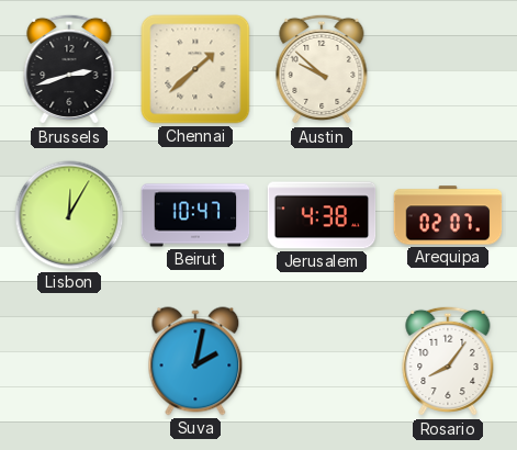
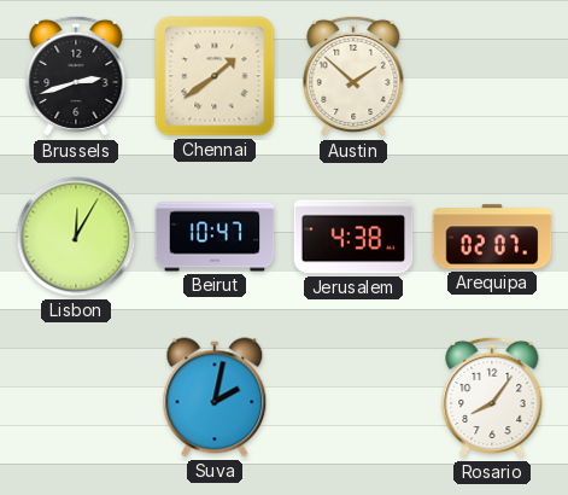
Chennai: 1:38 -> 1:39
Austin: 9:52 -> 1:52
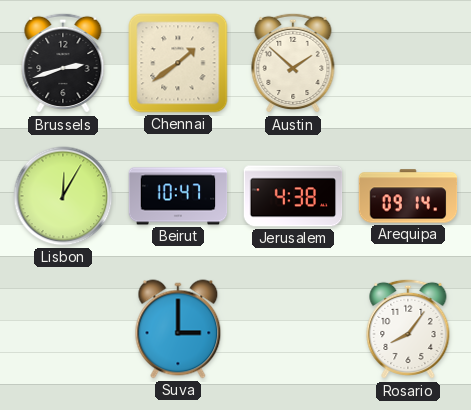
Arequipa: 02:07 -> 09:14
Suva: 2:02 -> 3:00
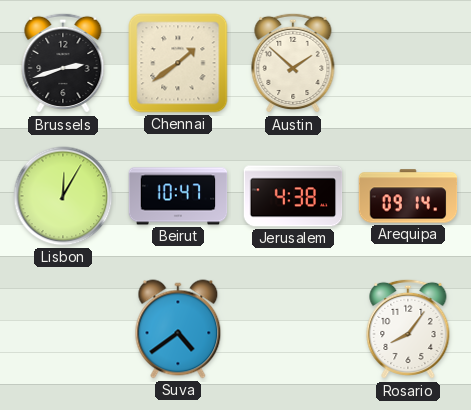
Suva: 3:00 -> 4:39
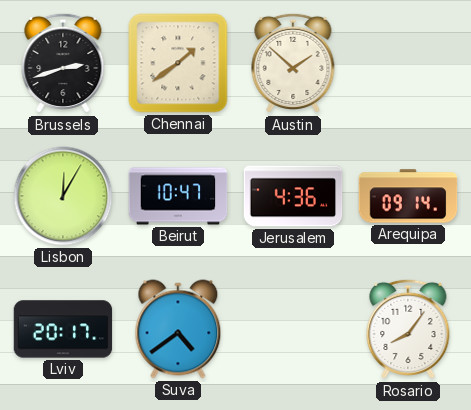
Jerusalem: 4:38 -> 4:36
Lviv: none -> 20:17
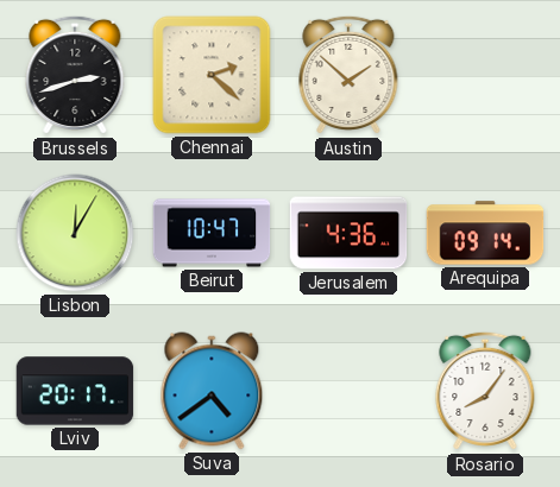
Chennai: 1:39 -> 2:22
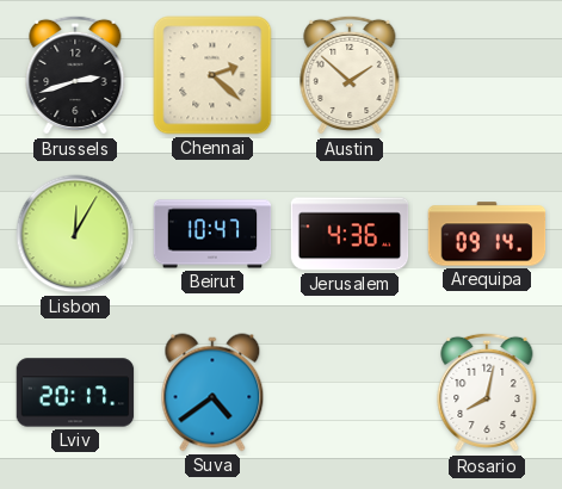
Rosario: 8:06 -> 8:02
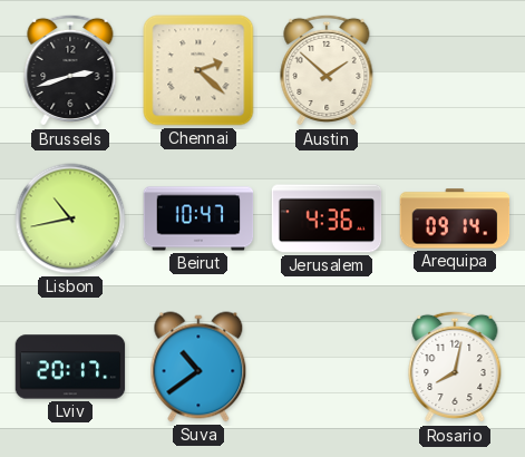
Lisbon: 12:05 -> 10:43
Suva: 4:39 -> 10:39
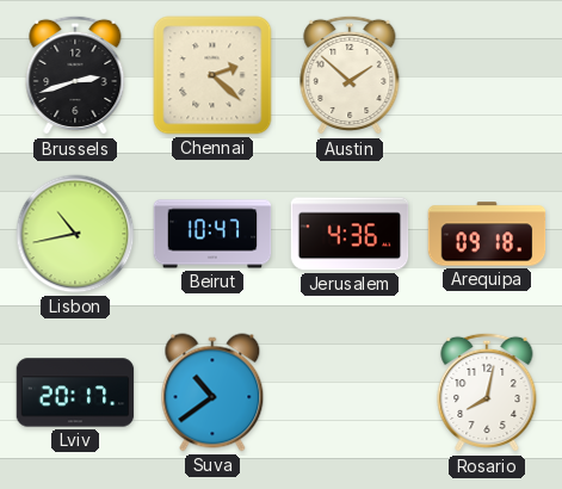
Arequipa: 09:14 -> 09:18
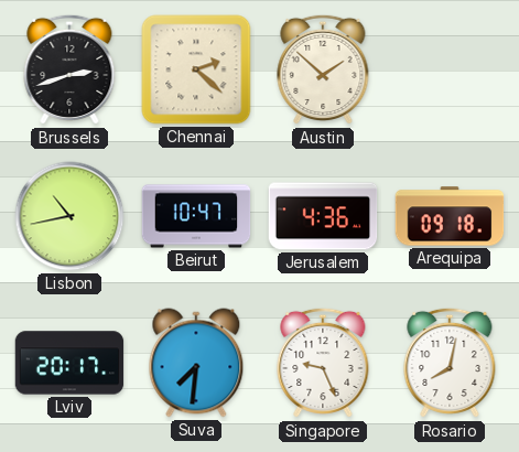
Suva: 10:39 -> 7:31
Singapore: none -> 9:26
